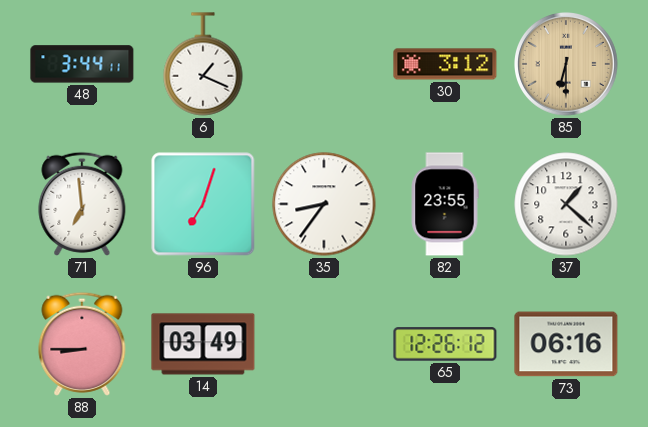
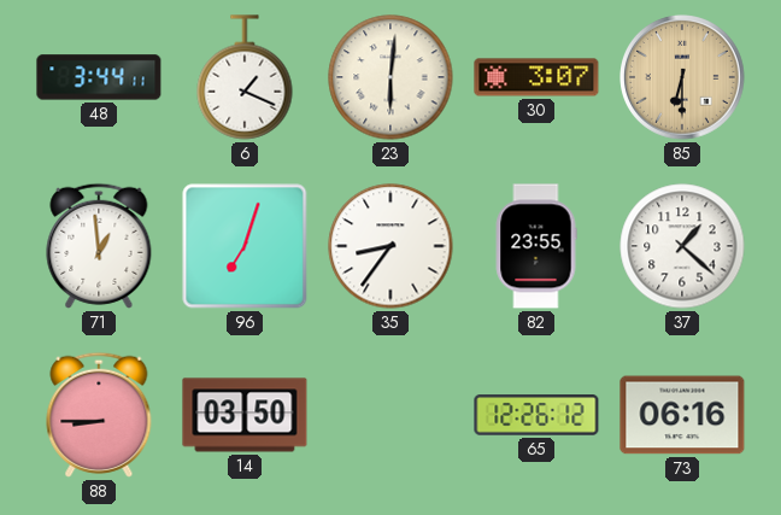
23: none -> 6:01
30: 3:12 -> 3:07
71: 6:59 -> 12:59
14: 03:49 -> 03:50
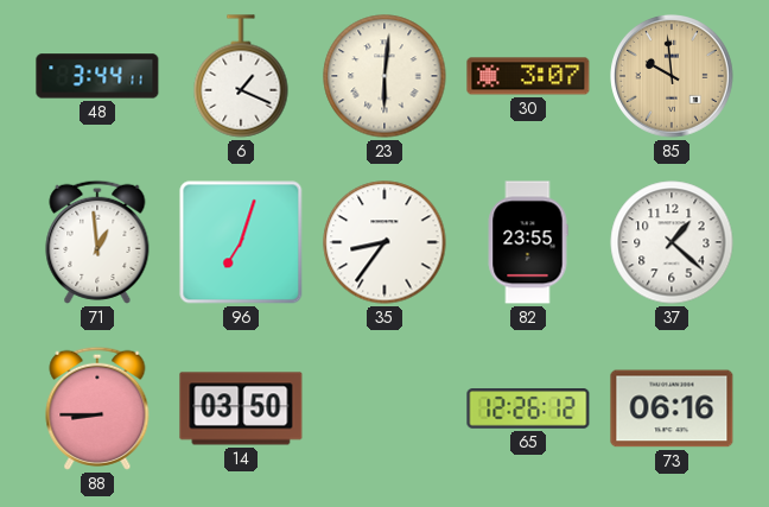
85: 6:30 -> 9:59
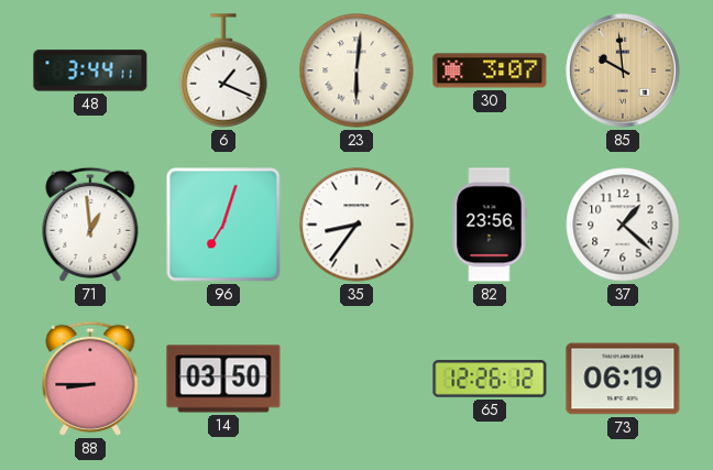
82: 23:55 -> 23:56
73: 06:16 -> 06:19
